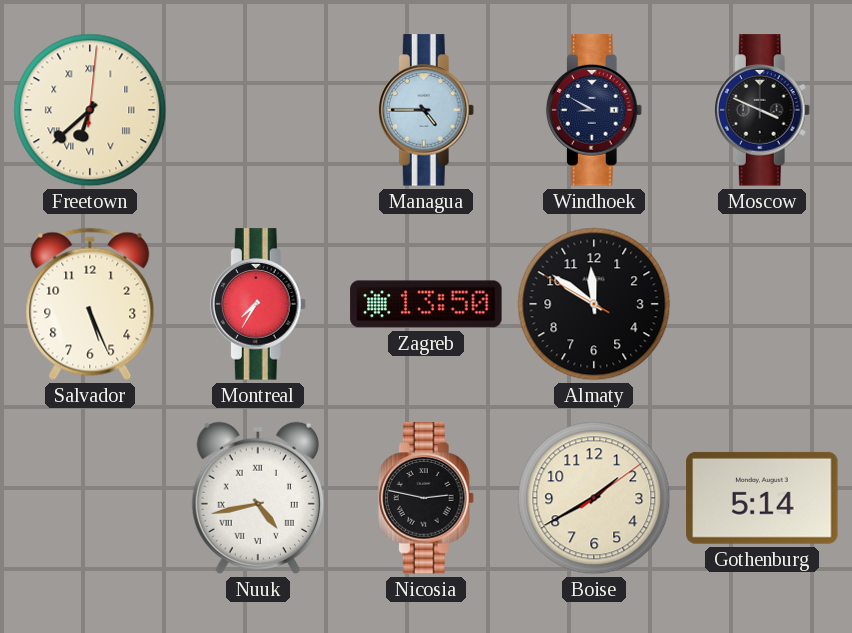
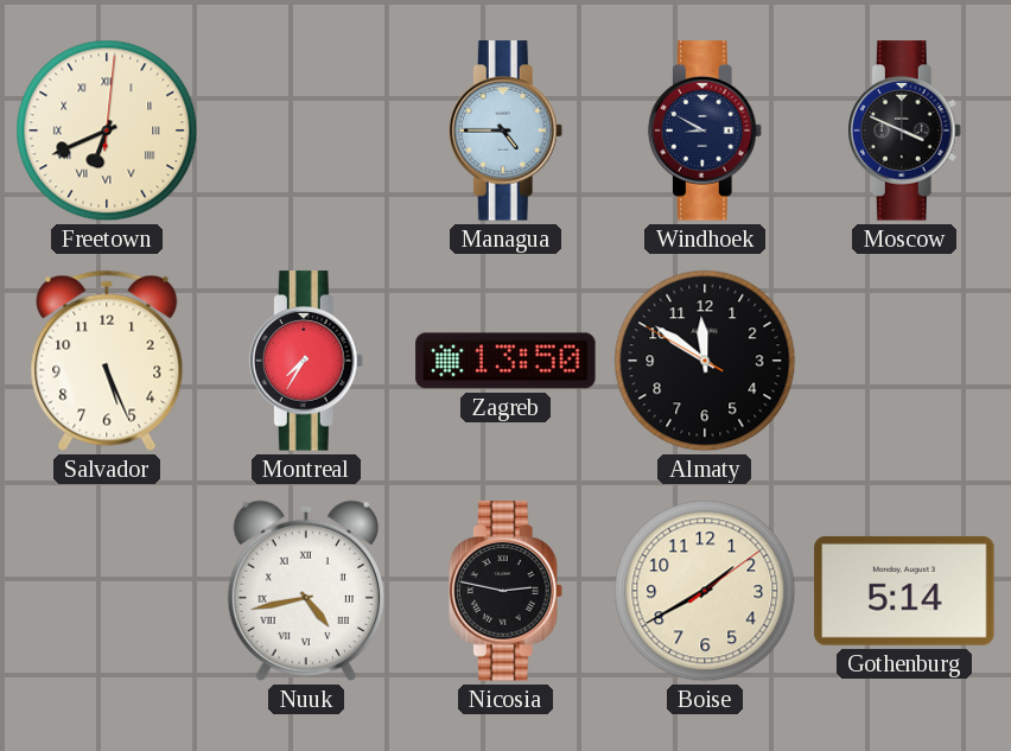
Freetown: 6:38 -> 6:41
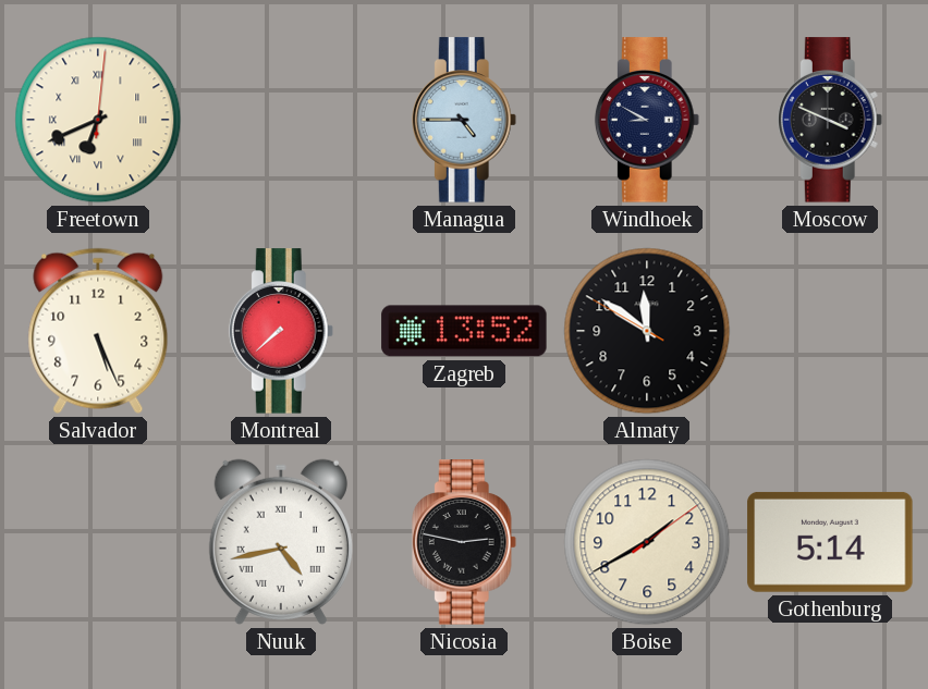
Montreal: 7:35 -> 7:38
Zagreb: 13:50 -> 13:52
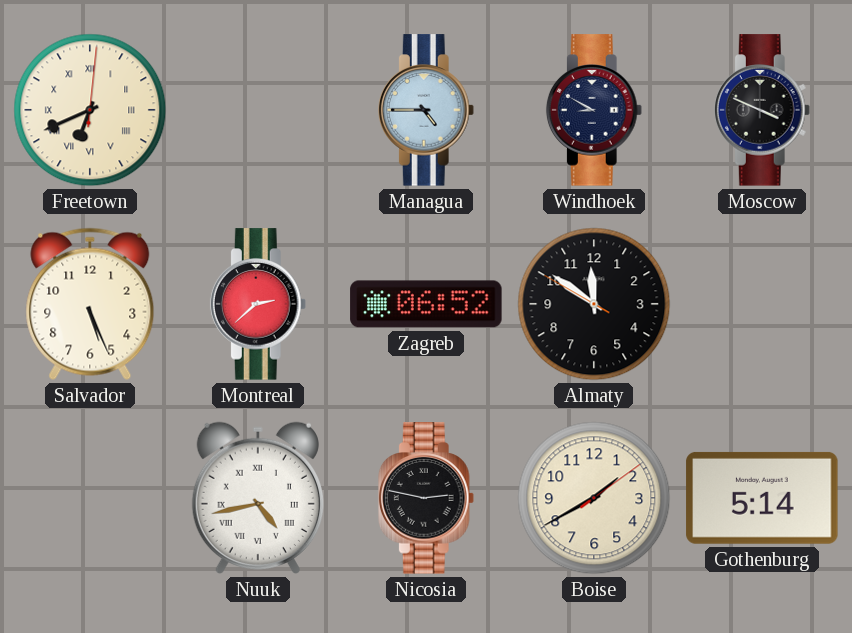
Montreal: 7:38 -> 2:38
Zagreb: 13:52 -> 06:52
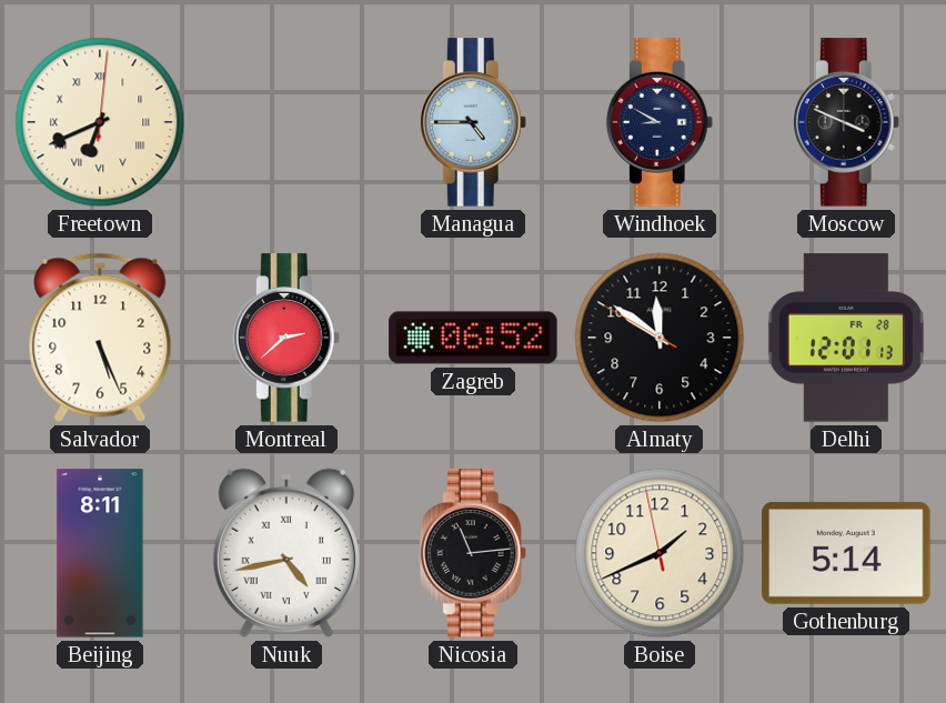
Delhi: none -> 12:01
Beijing: none -> 8:11
Nicosia: 2:47 -> 11:14
Boise: 1:40:09 -> 1:40:58
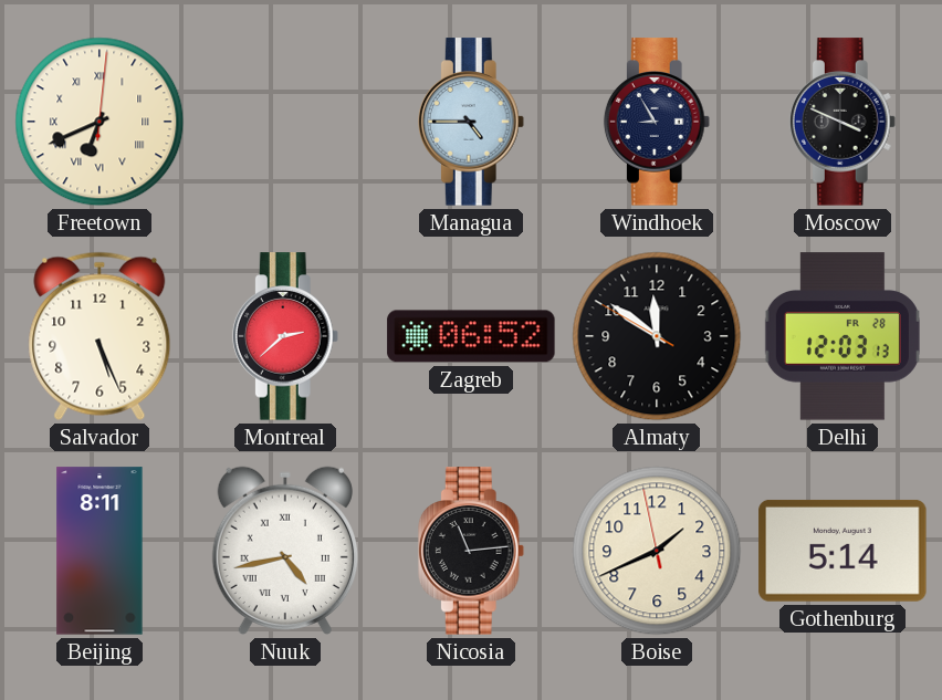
Windhoek: 8:50 -> 8:55
Delhi: 12:01 -> 12:03
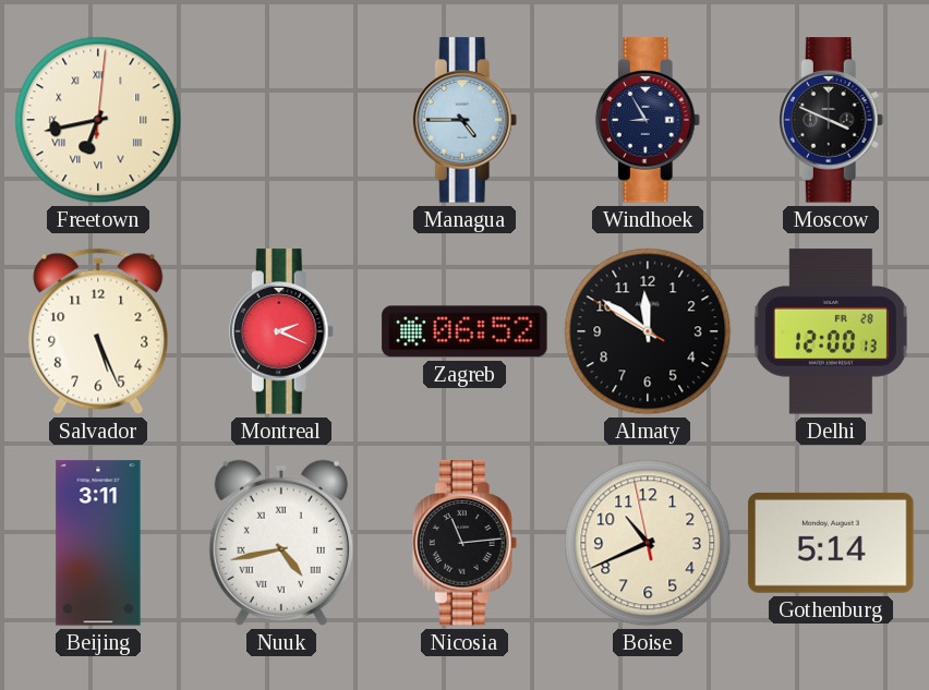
Freetown: 6:41 -> 6:43
Montreal: 2:38 -> 2:19
Delhi: 12:03 -> 12:00
Beijing: 8:11 -> 3:11
Boise: 1:40 -> 10:40
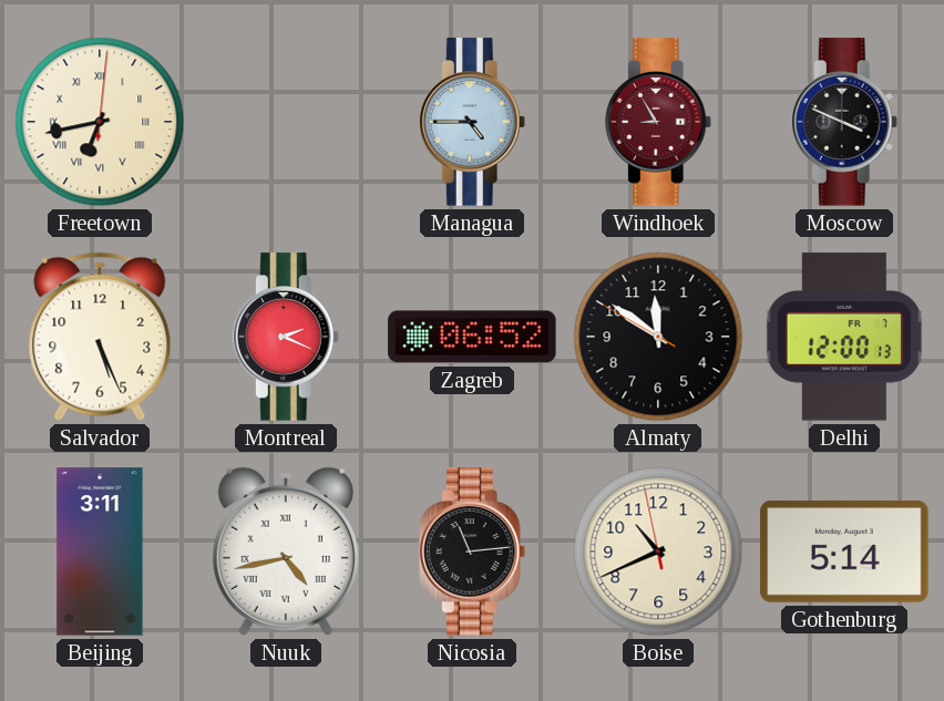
Windhoek dial: navy -> burgundy
Delhi date: FR 28 -> FR 7
